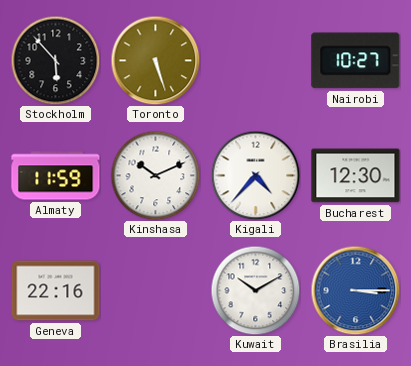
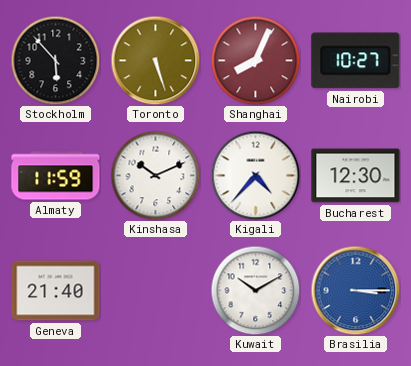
Shanghai: none -> 8:04
Geneva: 22:16 -> 21:40
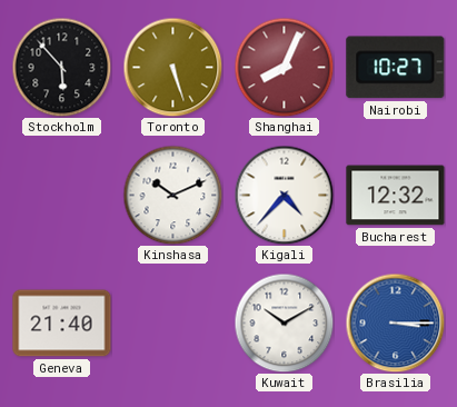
Almaty: 11:59 -> none
Bucharest: 12:30 -> 12:32
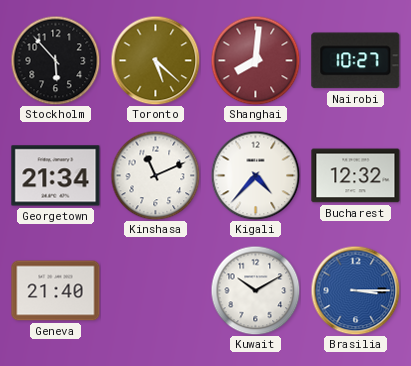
Toronto: 5:27 -> 5:22
Shanghai: 8:04 -> 8:01
Georgetown: none -> 21:34
Kinshasa: 10:11 -> 11:11
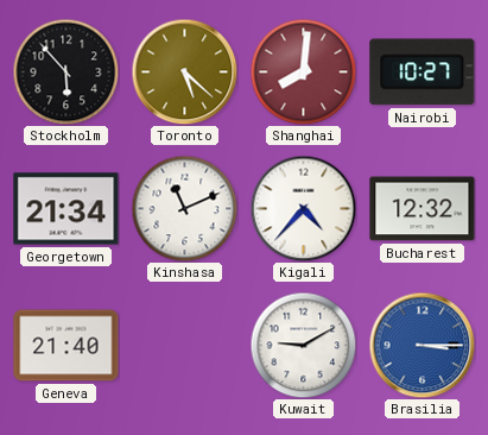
Kuwait: 10:10 -> 9:10
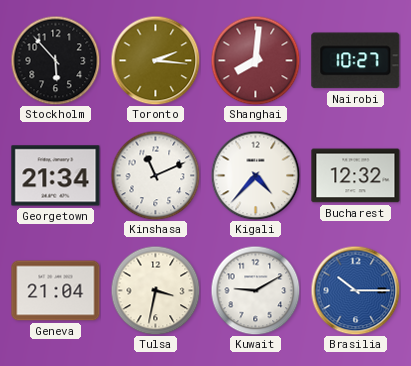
Toronto: 5:22 -> 2:16
Geneva: 21:40 -> 21:04
Tulsa: none -> 3:32
Brasilia: 3:15 -> 10:15
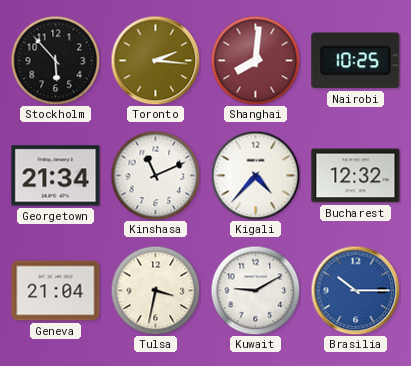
Nairobi: 10:27 -> 10:25
